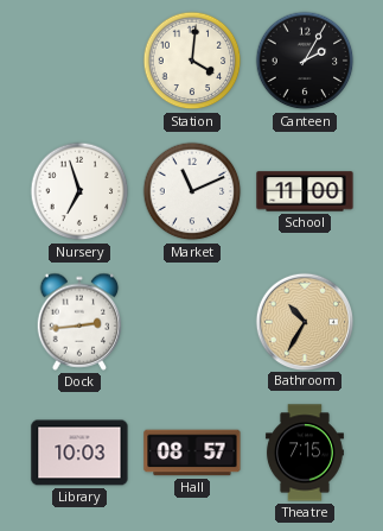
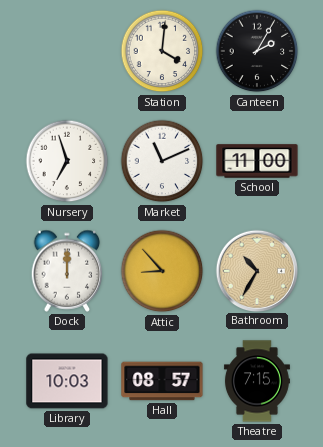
Dock: 2:44 -> 12:00
Attic: none -> 8:53
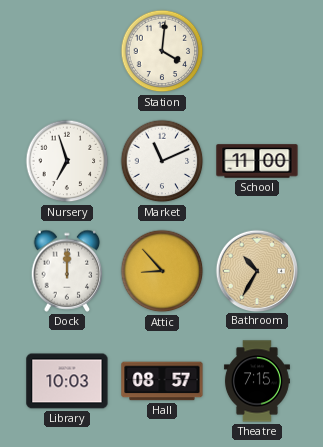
Canteen: 2:05 -> none
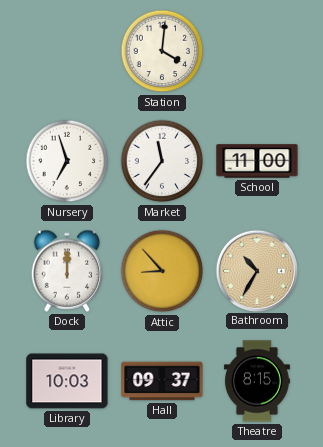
Market: 11:11 -> 11:36
Hall: 08:57 -> 09:37
Theatre: 7:15 -> 8:15
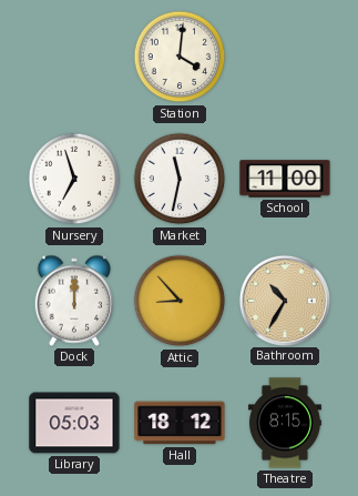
Market: 11:36 -> 11:32
Library: 10:03 -> 05:03
Hall: 09:37 -> 18:12
